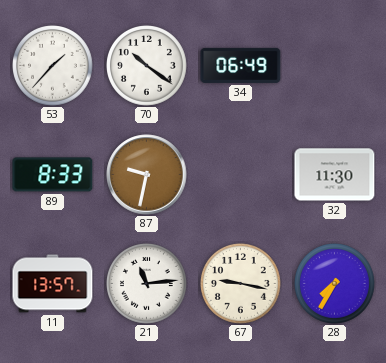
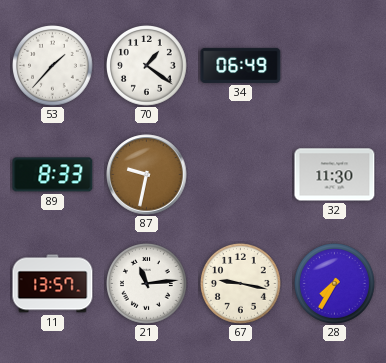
70: 10:21 -> 1:21
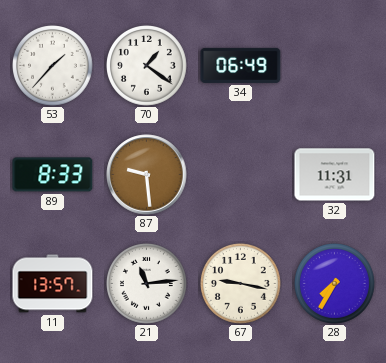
87: 9:32 -> 9:29
32: 11:30 -> 11:31
